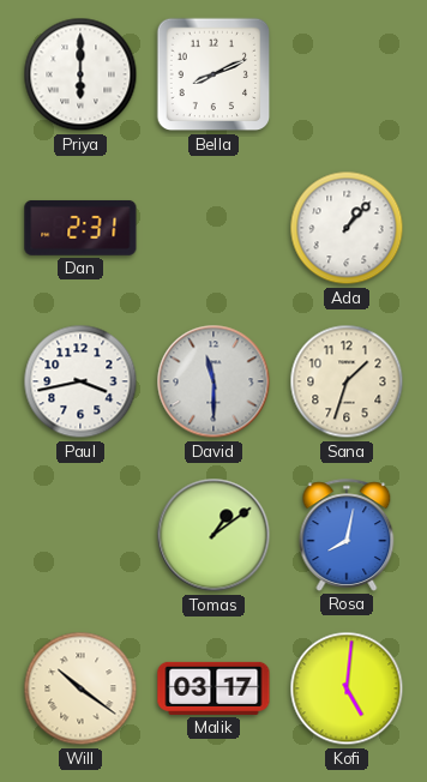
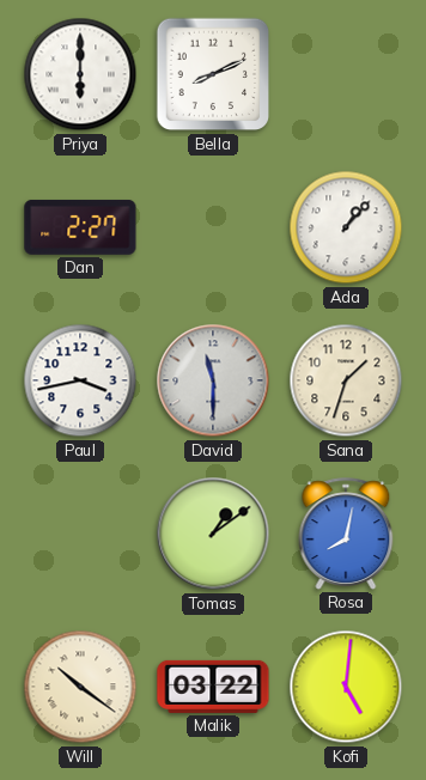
Dan: 2:31 -> 2:27
Malik: 03:17 -> 03:22
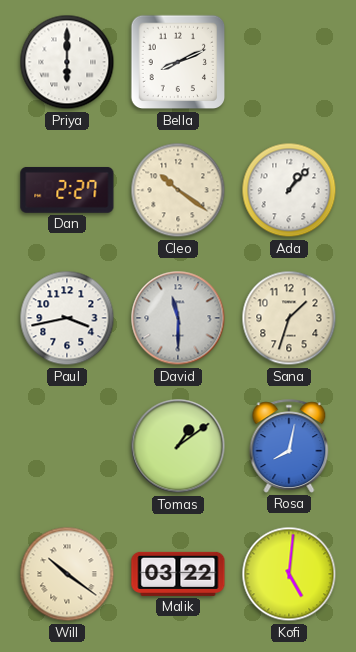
Cleo: none -> 10:21
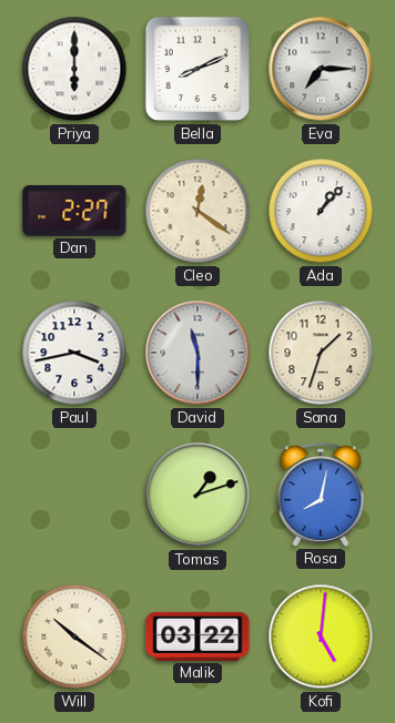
Eva: none -> 7:15
Cleo: 10:21 -> 12:21
Tomas: 1:09 -> 1:12
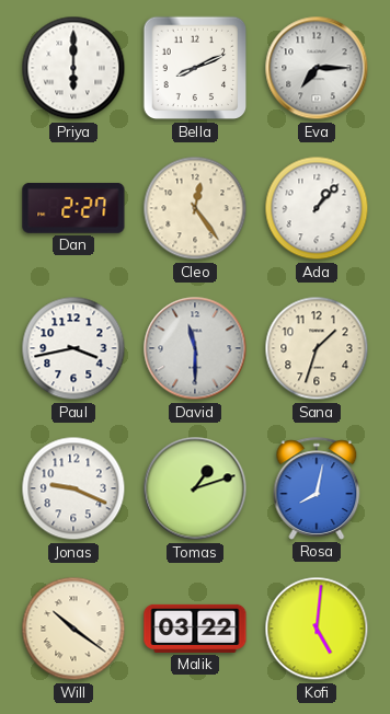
Cleo: 12:21 -> 12:24
Jonas: none -> 9:19
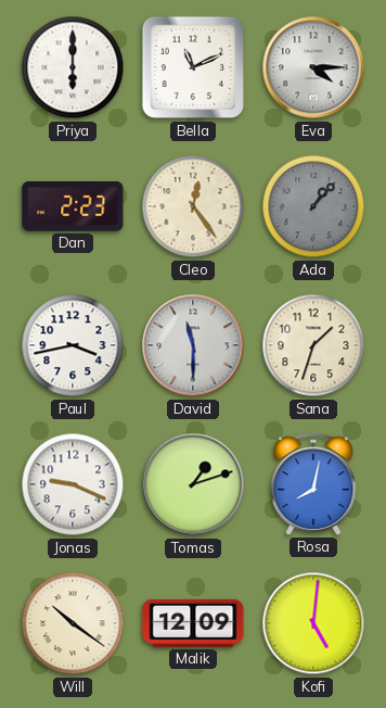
Bella: 8:11 -> 11:11
Eva: 7:15 -> 4:15
Dan: 2:27 -> 2:23
Ada dial: white -> grey
Malik: 03:22 -> 12:09
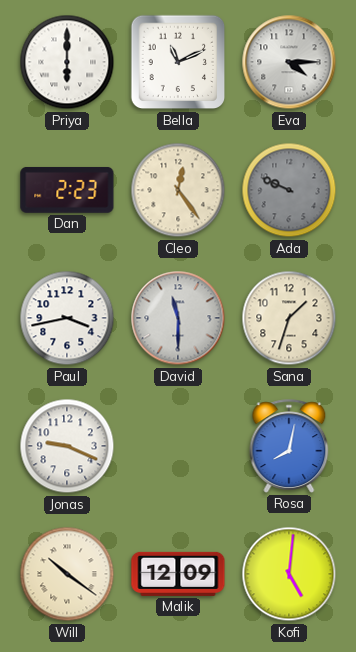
Ada: 1:07 -> 9:49
Tomas: 1:12 -> none
